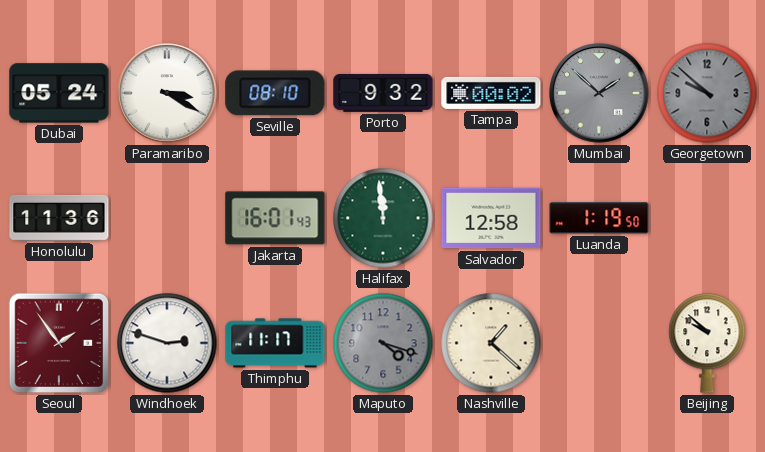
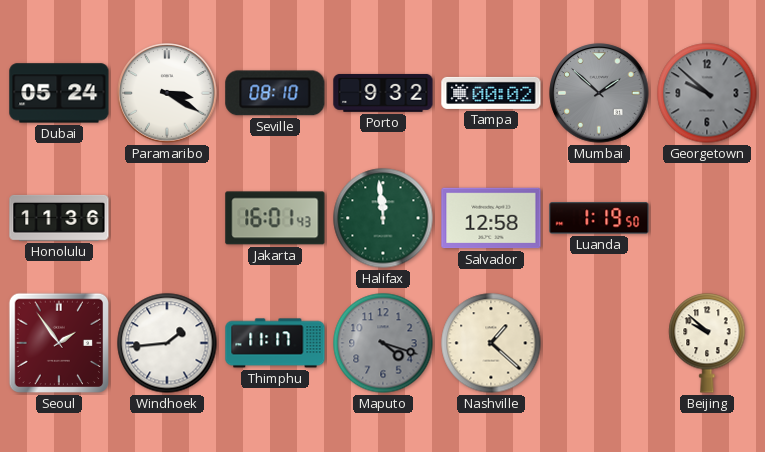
Windhoek: 2:48 -> 1:44
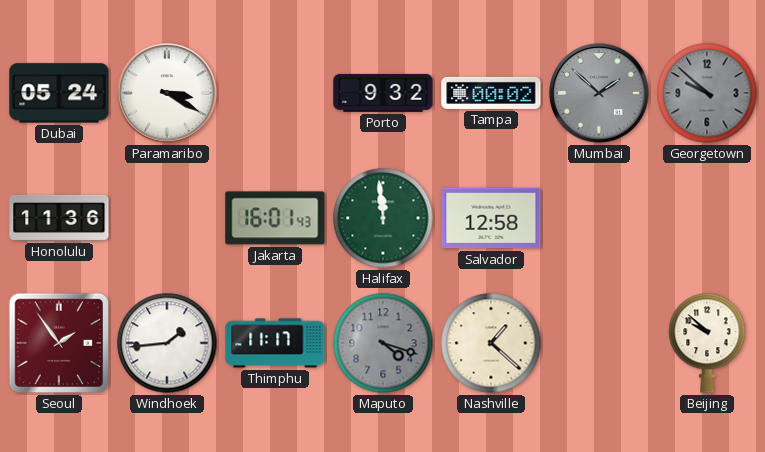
Seville: 08:10 -> none
Luanda: 1:19 -> none
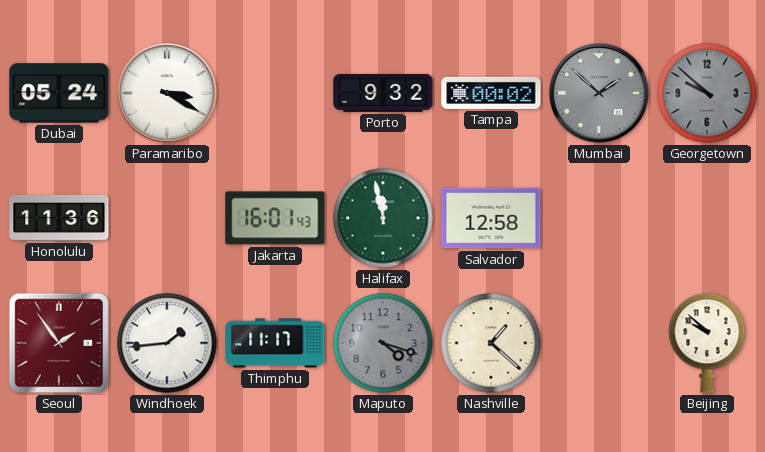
Halifax: 11:59 -> 11:58
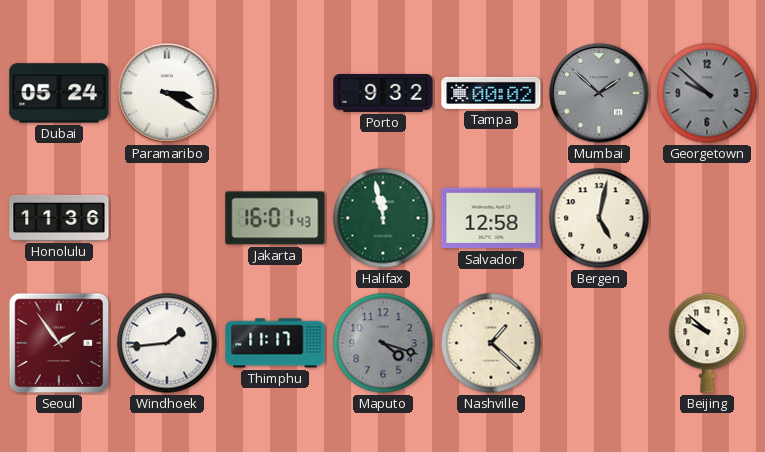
Bergen: none -> 5:02
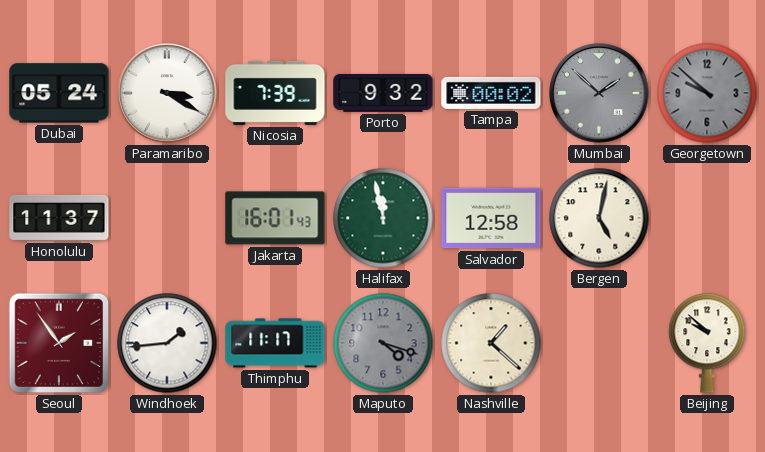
Nicosia: none -> 7:39
Honolulu: 11:36 -> 11:37
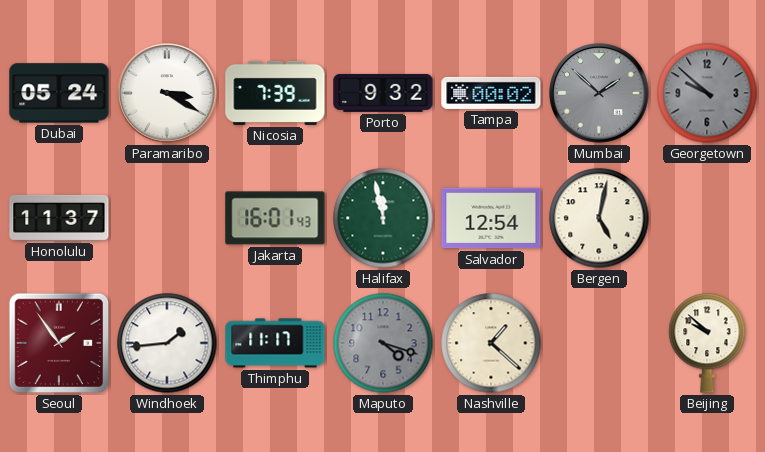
Salvador: 12:58 -> 12:54
